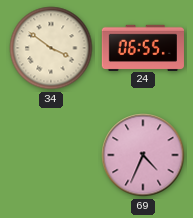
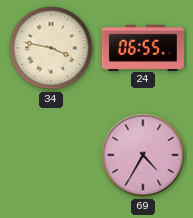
34: 3:51 -> 3:47
69: 4:34 -> 4:35
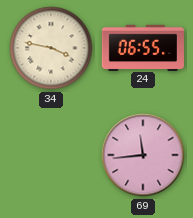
69: 4:35 -> 11:44
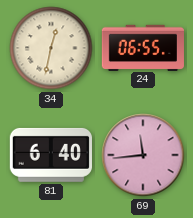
34: 3:47 -> 12:32
81: none -> 6:40
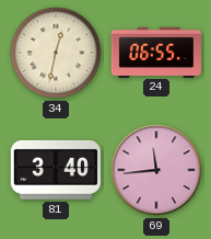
81: 6:40 -> 3:40
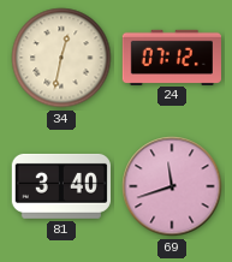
24: 06:55 -> 07:12
69: 11:44 -> 11:42
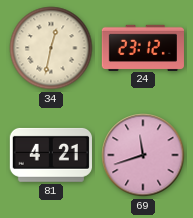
24: 07:12 -> 23:12
81: 3:40 -> 4:21
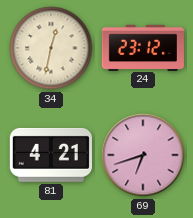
69: 11:42 -> 6:42
